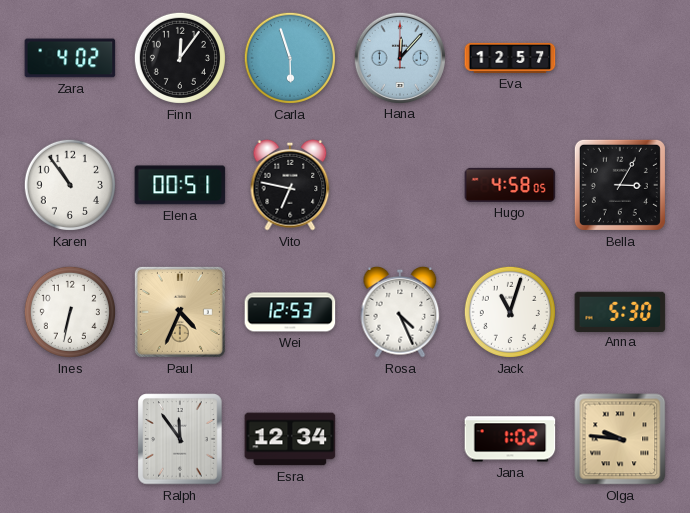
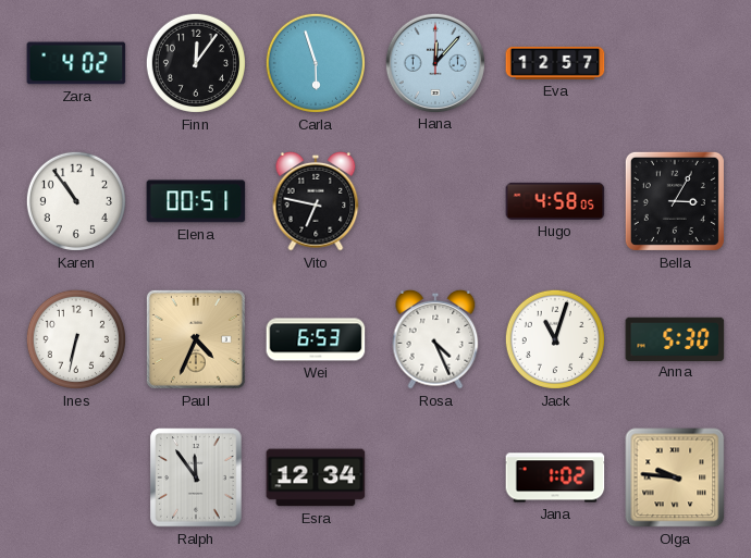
Wei: 12:53 -> 6:53
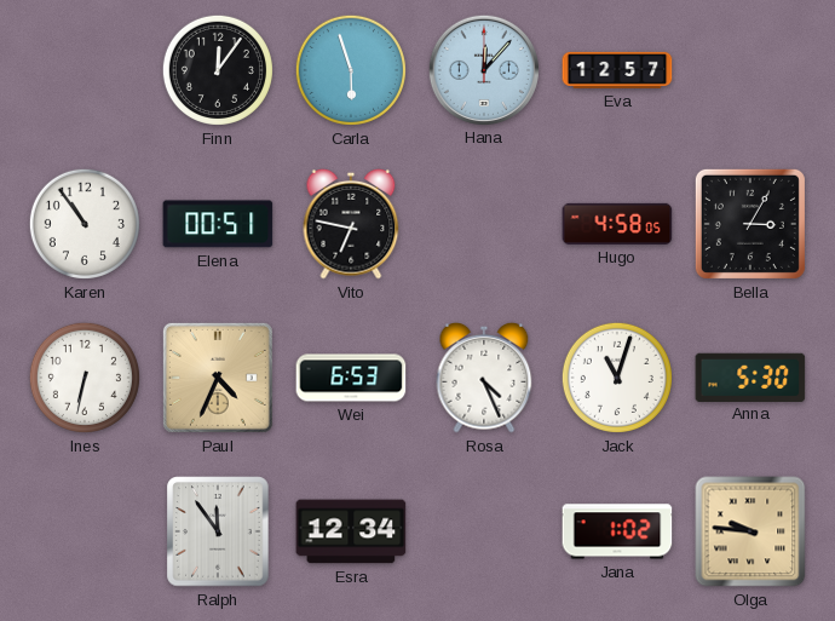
Zara: 4:02 -> none
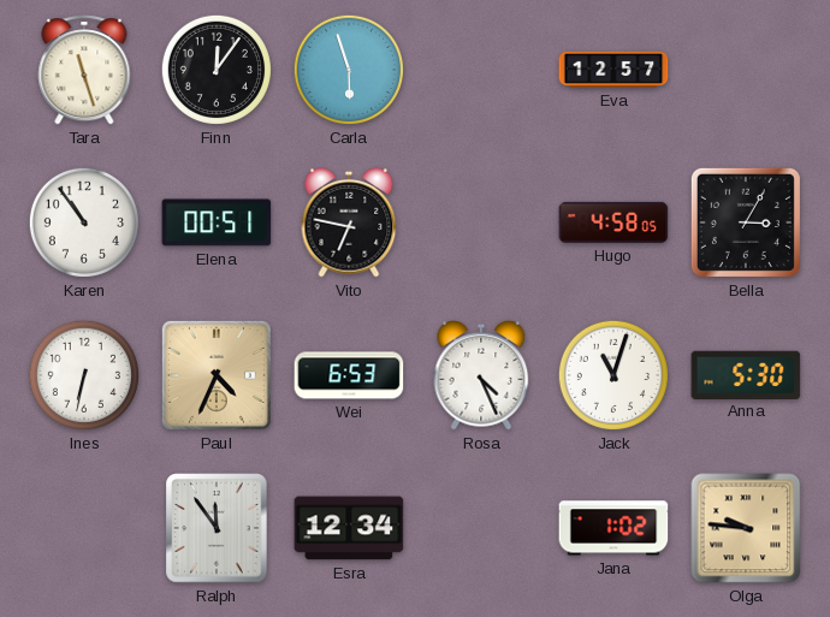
Tara: none -> 11:27
Hana: 12:07 -> none
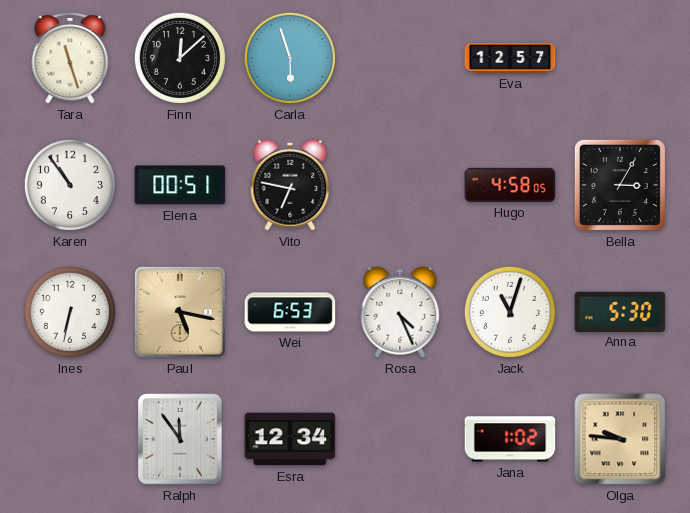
Finn: 12:06 -> 12:08
Paul: 4:34 -> 5:17
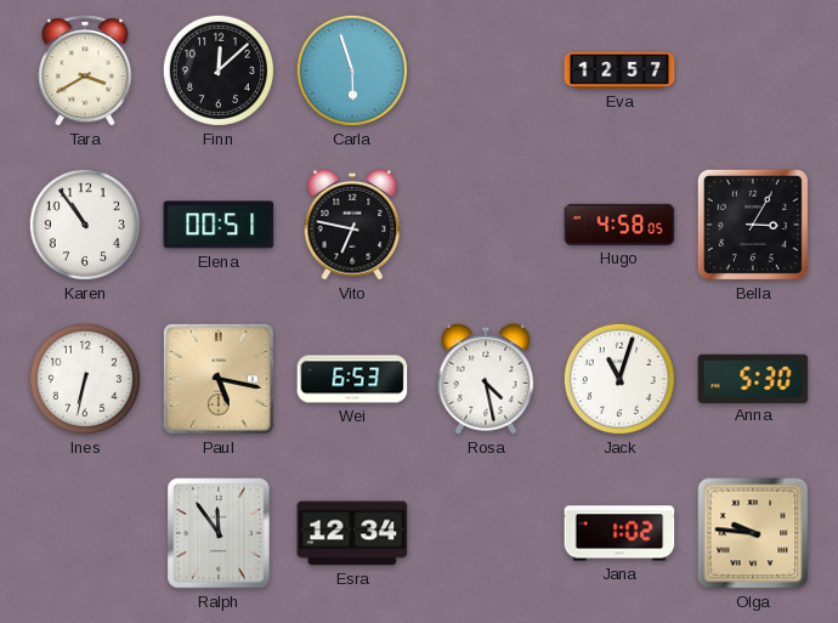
Tara: 11:27 -> 3:40
Rosa: 4:26 -> 4:28
